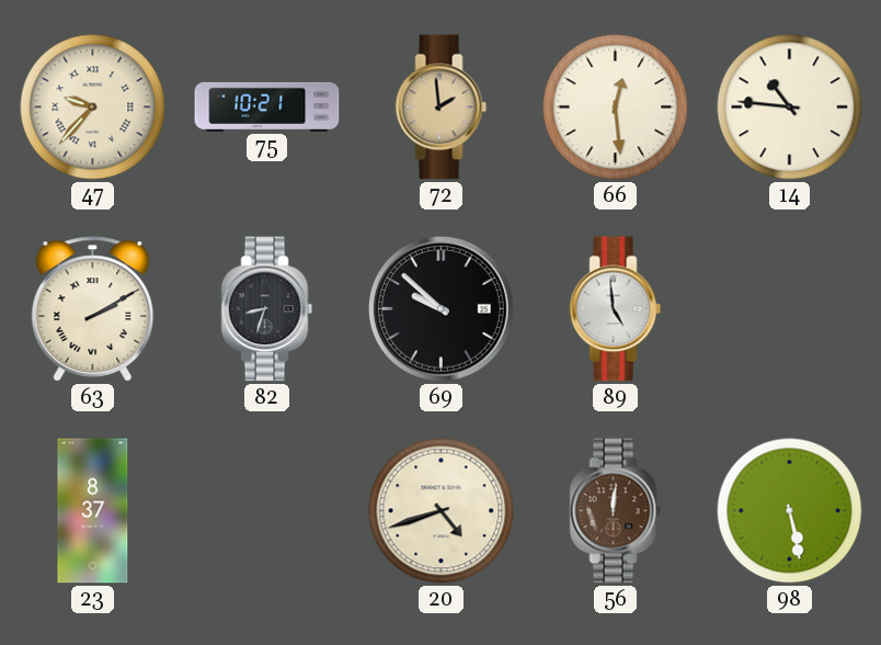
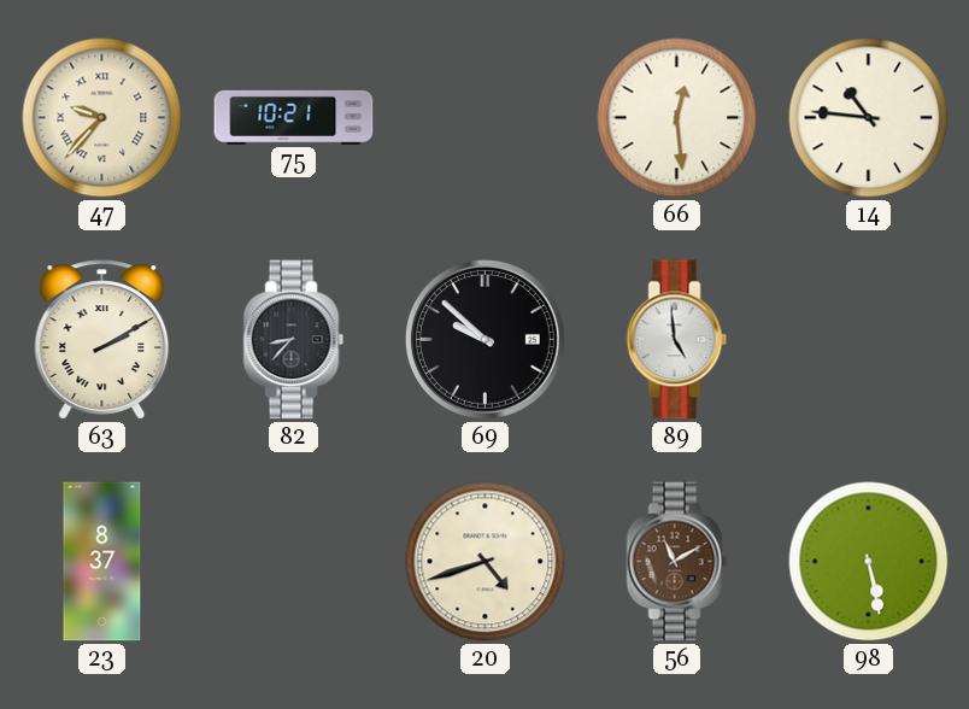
72: 1:59 -> none
82: 8:33 -> 8:37
56: 12:01 -> 11:10
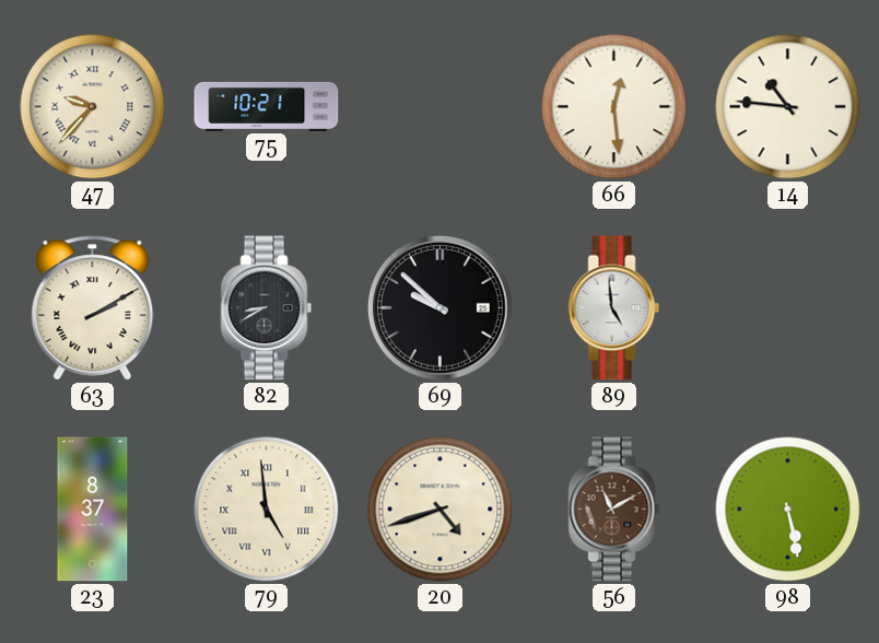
82: 8:37 -> 8:40
79: none -> 4:59
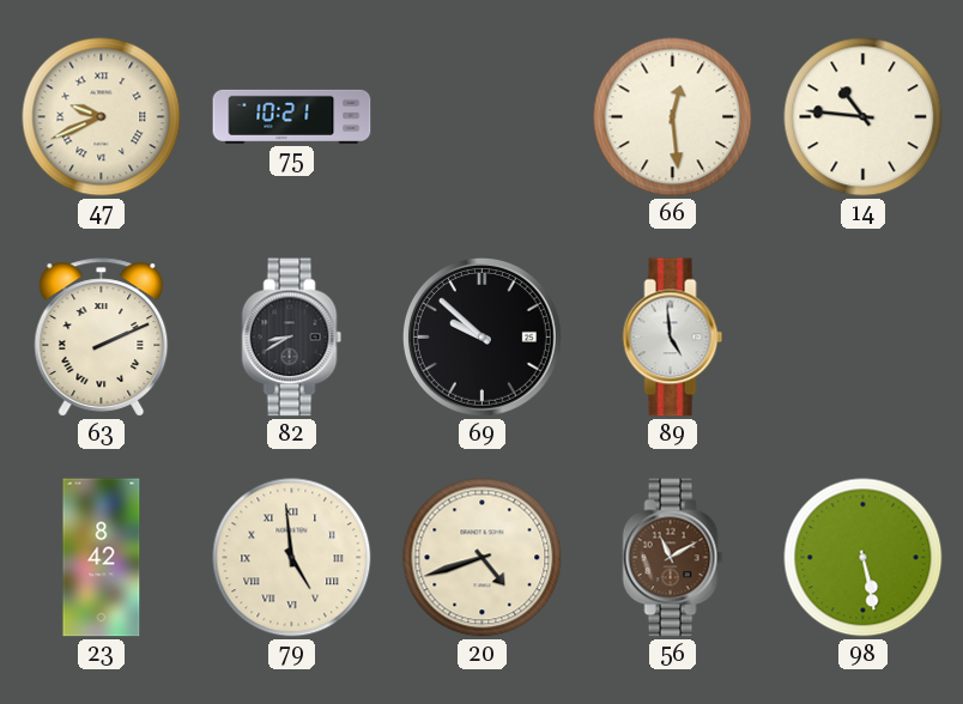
47: 9:37 -> 9:41
63: 2:10 -> 2:11
23: 8:37 -> 8:42
